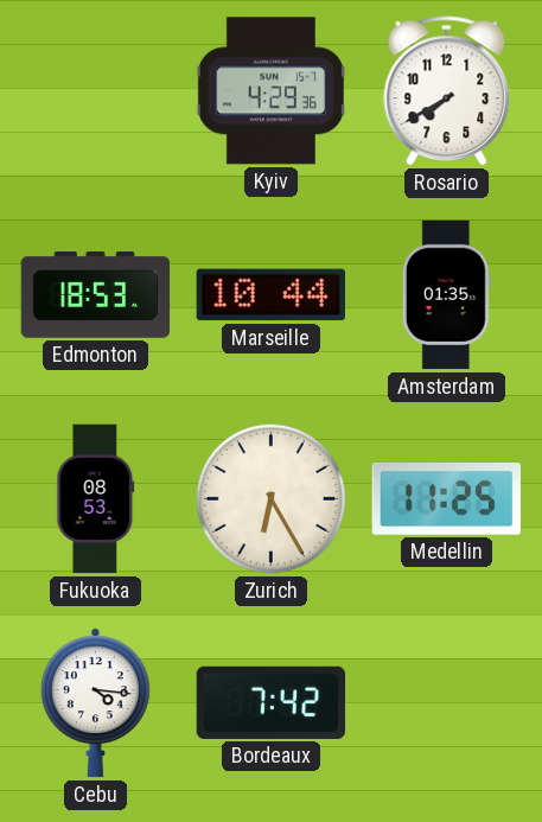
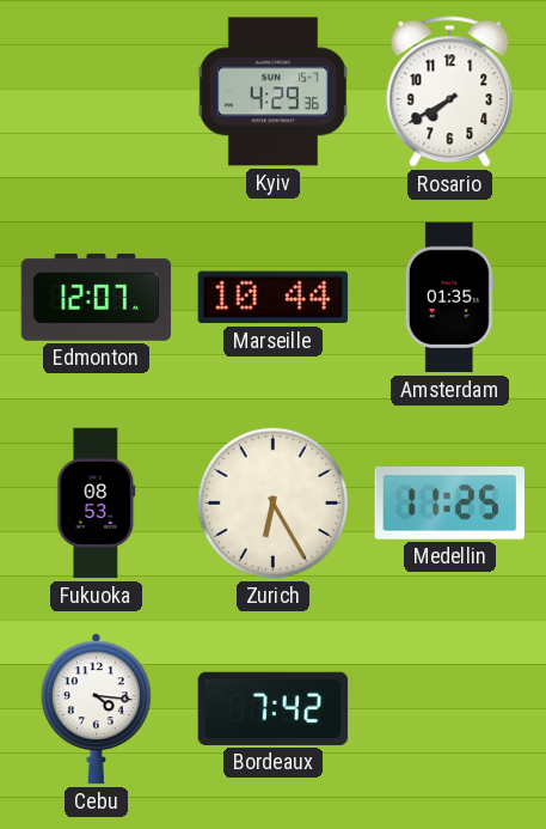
Edmonton: 18:53 -> 12:07
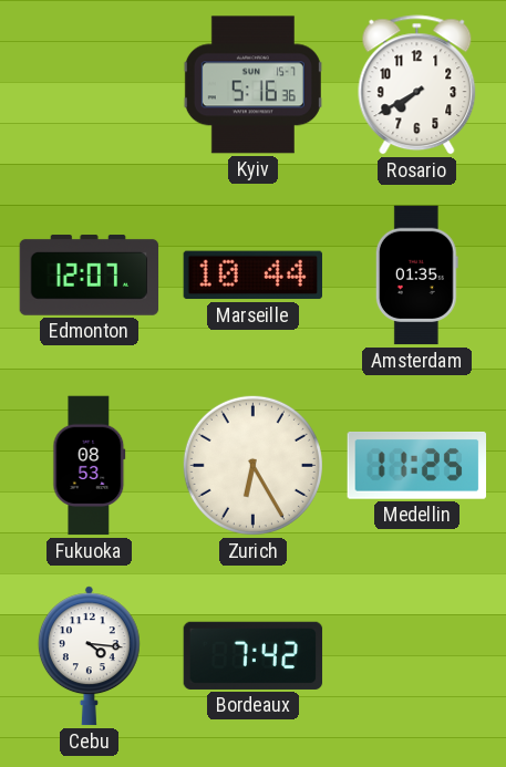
Kyiv: 4:29 -> 5:16
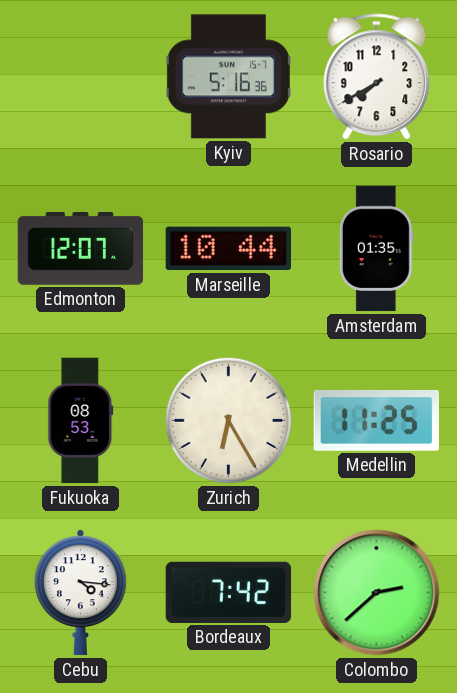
Colombo: none -> 2:38
